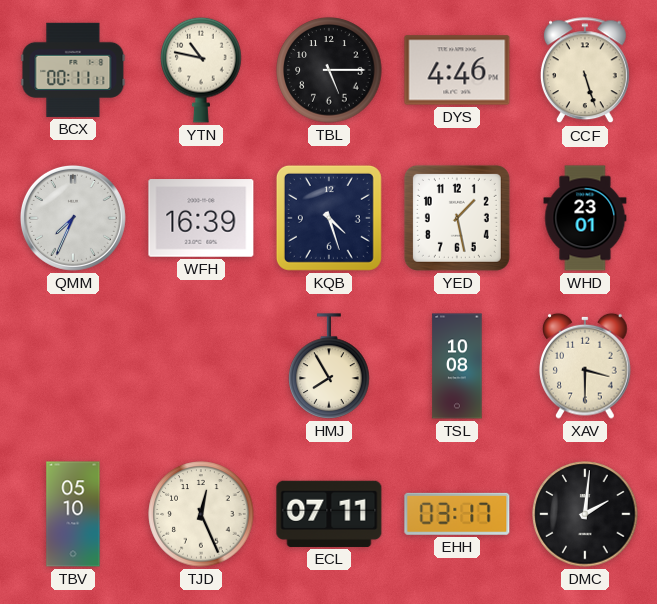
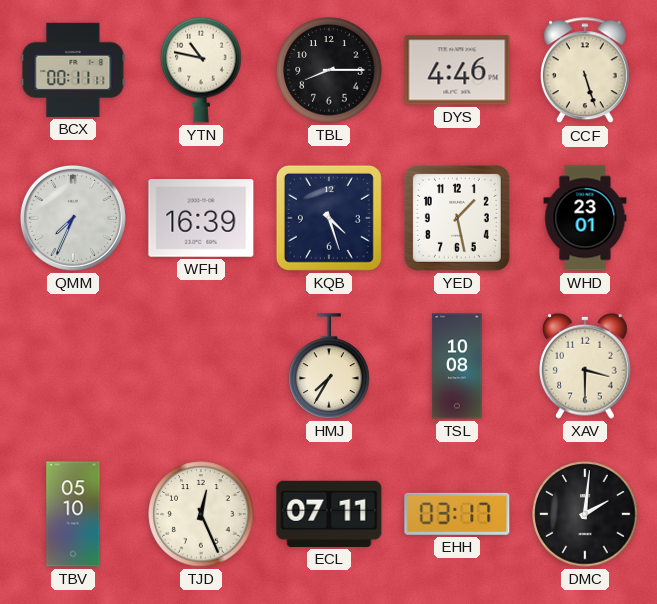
TBL: 5:15 -> 8:15
HMJ: 7:55 -> 7:35
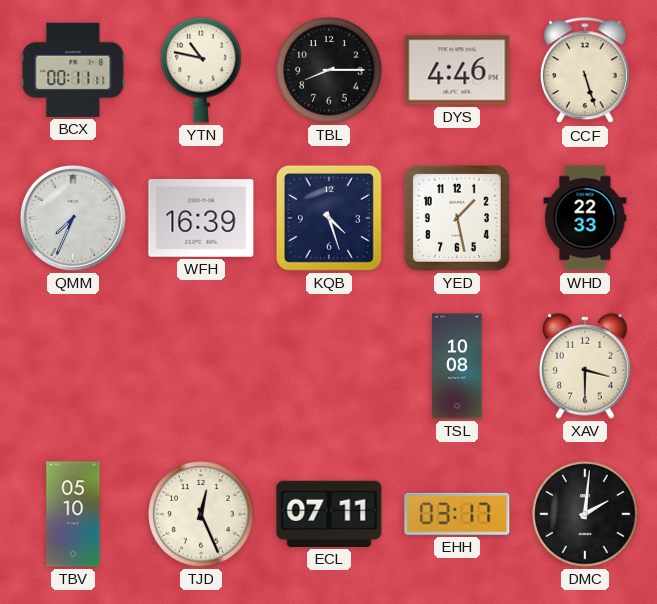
WHD: 23:01 -> 22:33
HMJ: 7:35 -> none
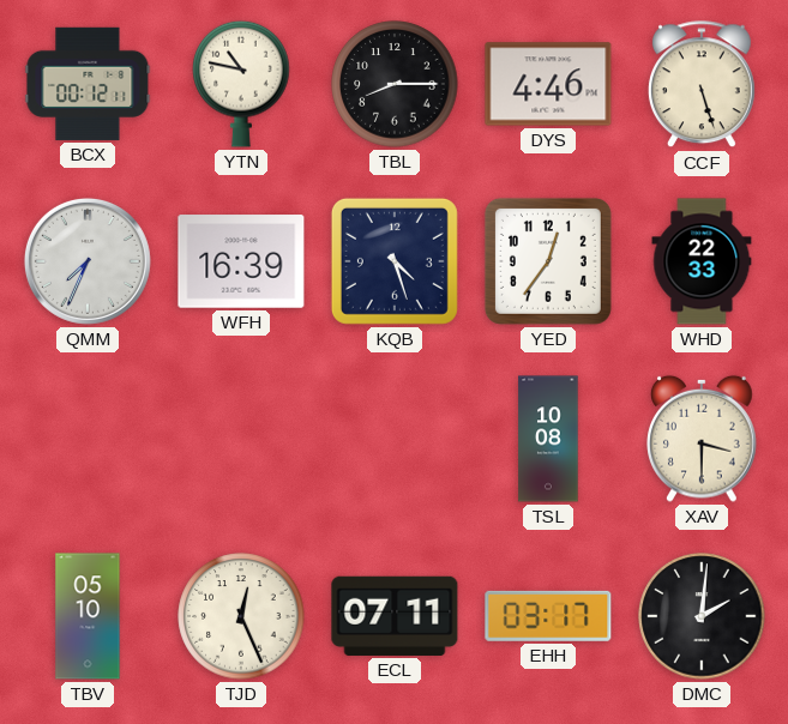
BCX: 00:11 -> 00:12
YED: 1:28 -> 12:36
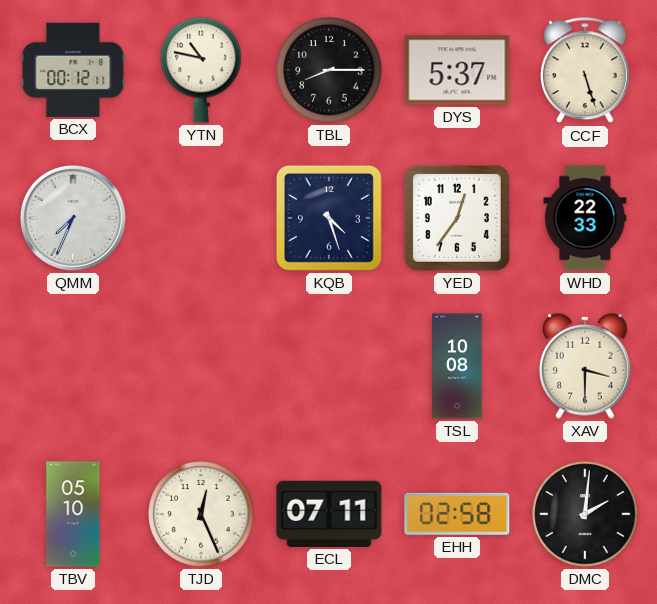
DYS: 4:46 -> 5:37
WFH: 16:39 -> none
EHH: 03:17 -> 02:58
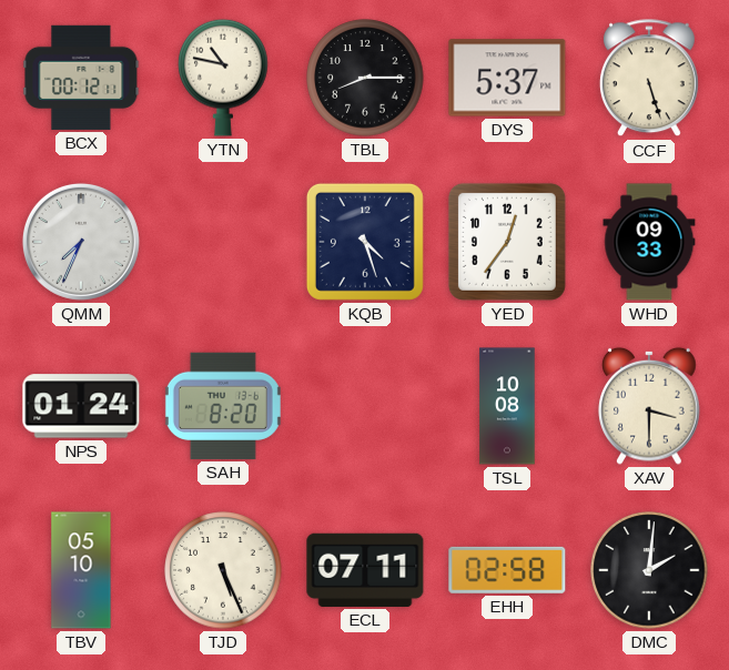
WHD: 22:33 -> 09:33
NPS: none -> 01:24
SAH: none -> 8:20
TJD: 12:26 -> 5:26
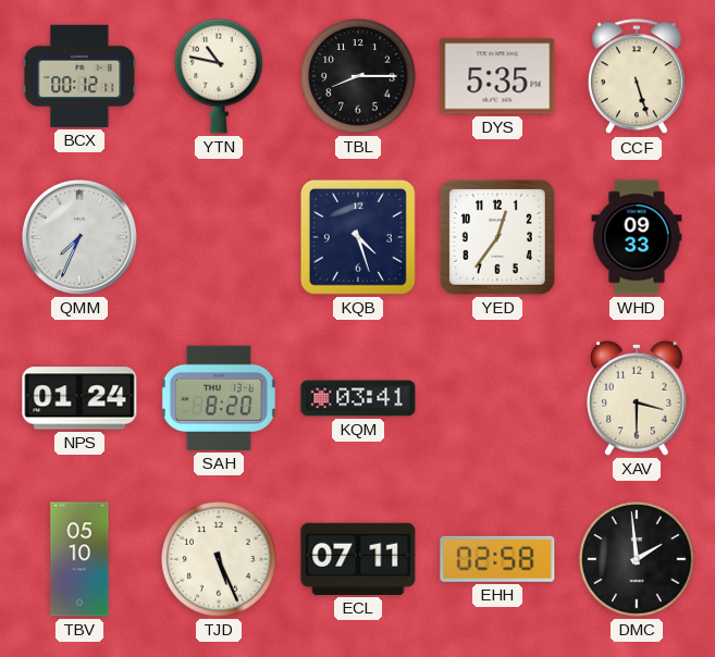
DYS: 5:37 -> 5:35
KQM: none -> 03:41
TSL: 10:08 -> none
DMC: 2:01 -> 1:59
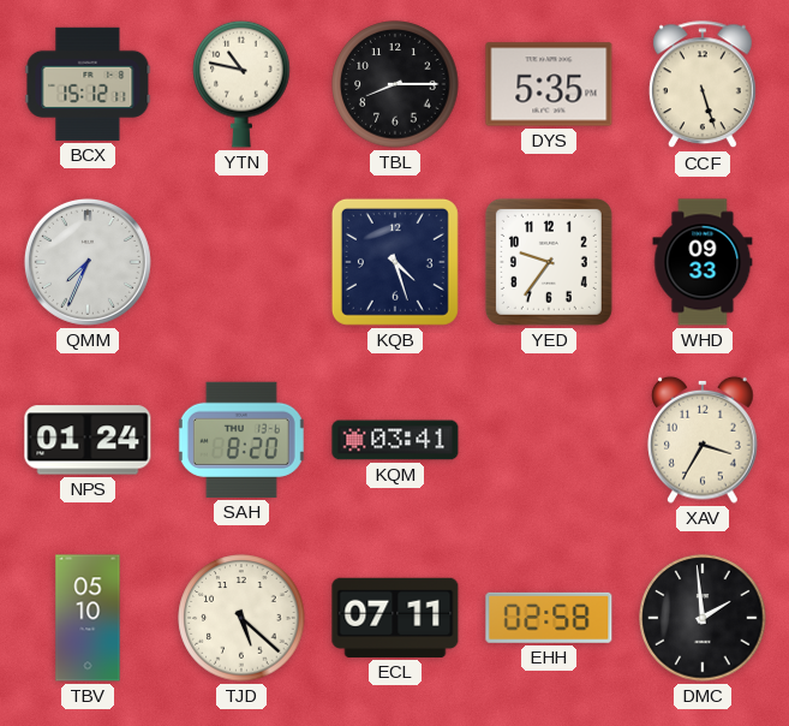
BCX: 00:12 -> 15:12
YED: 12:36 -> 9:36
XAV: 3:30 -> 3:35
TJD: 5:26 -> 5:22
